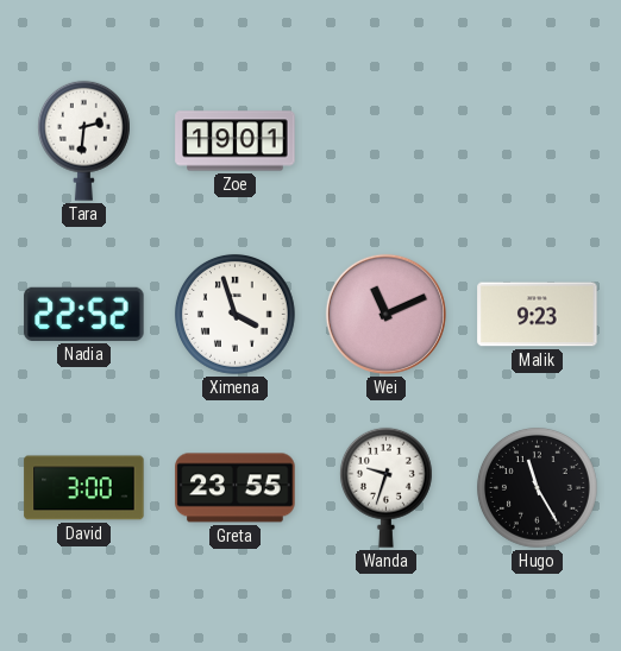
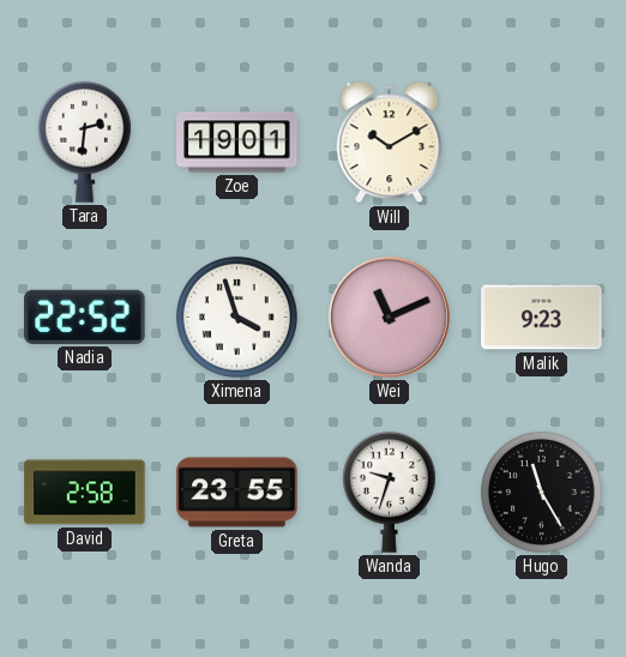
Will: none -> 10:10
David: 3:00 -> 2:58
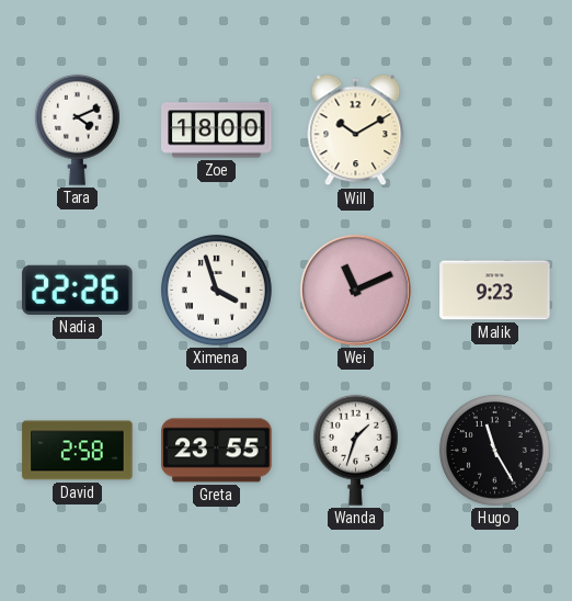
Tara: 2:31 -> 4:11
Zoe: 19:01 -> 18:00
Nadia: 22:52 -> 22:26
Wanda: 9:33 -> 1:33
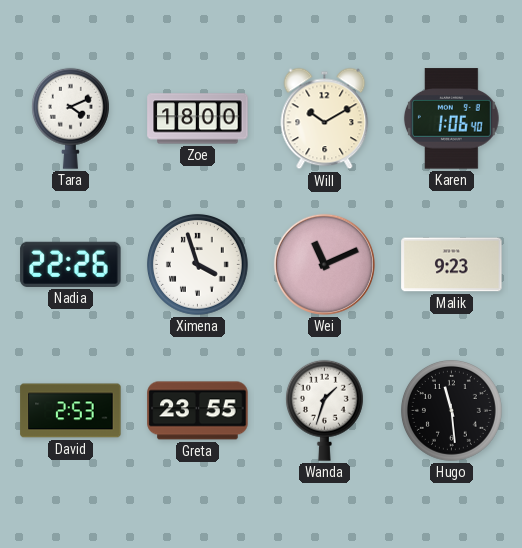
Karen: none -> 1:06
David: 2:58 -> 2:53
Hugo: 11:25 -> 11:29
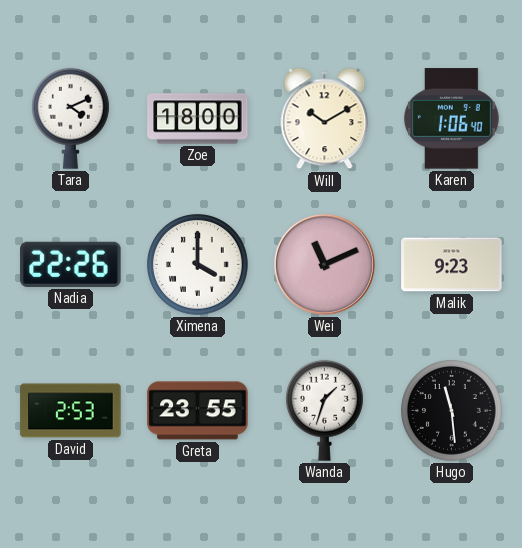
Ximena: 3:57 -> 4:00
